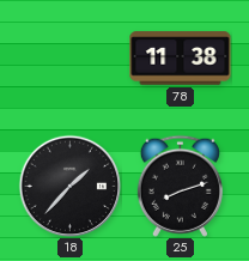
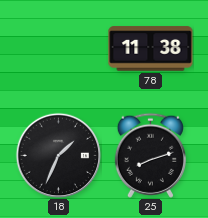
18: 1:37 -> 1:34
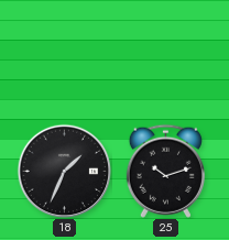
78: 11:38 -> none
25: 8:12 -> 10:12
